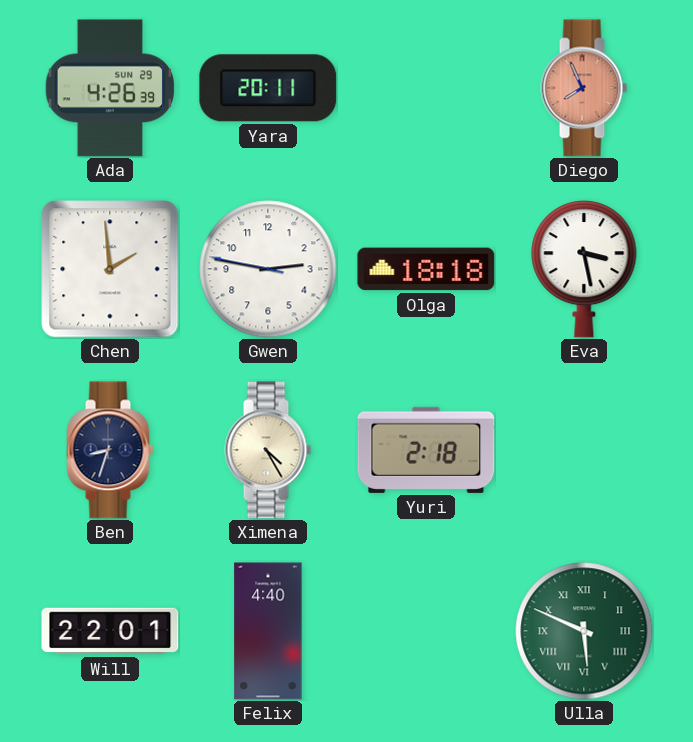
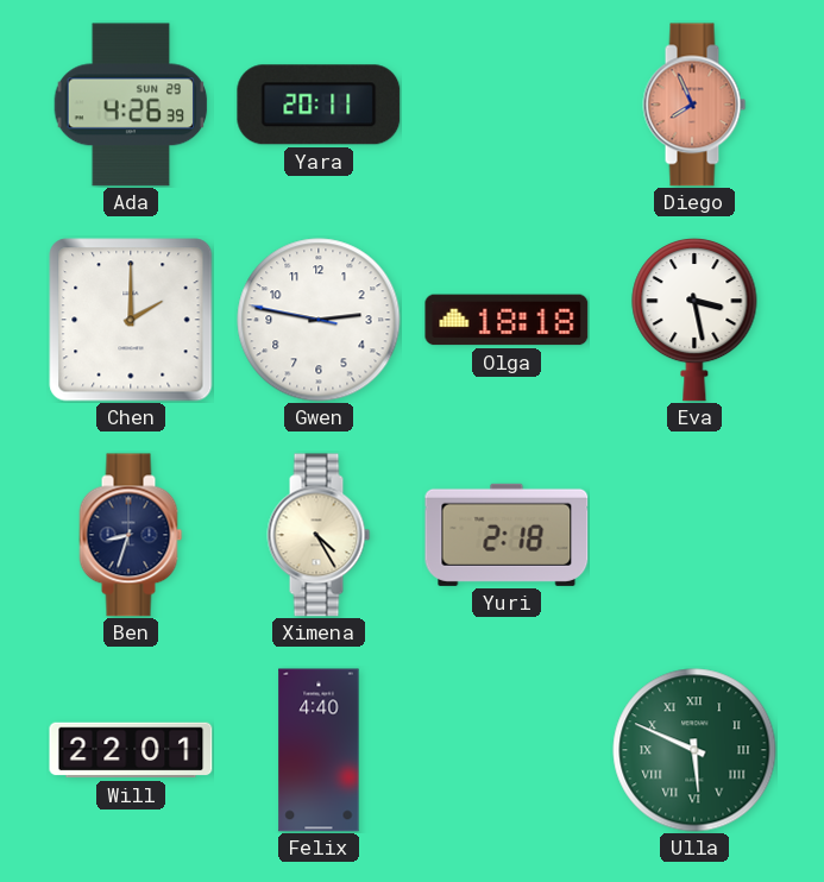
Chen: 1:59 -> 2:00
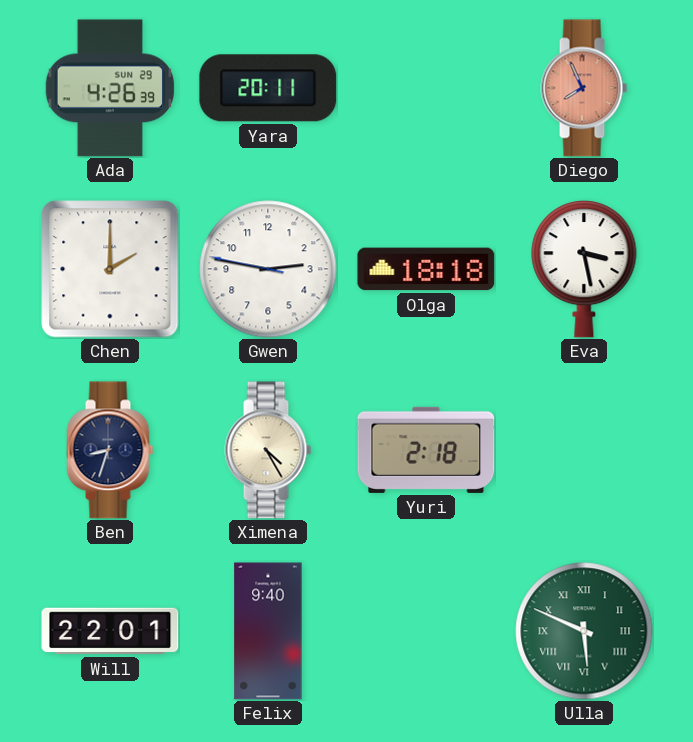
Felix: 4:40 -> 9:40
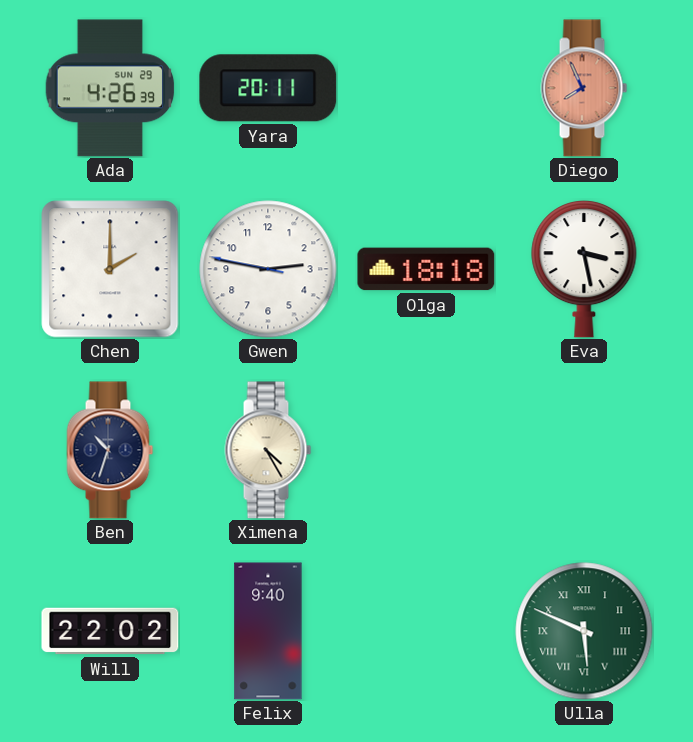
Ben: 8:33 -> 10:33
Yuri: 2:18 -> none
Will: 22:01 -> 22:02
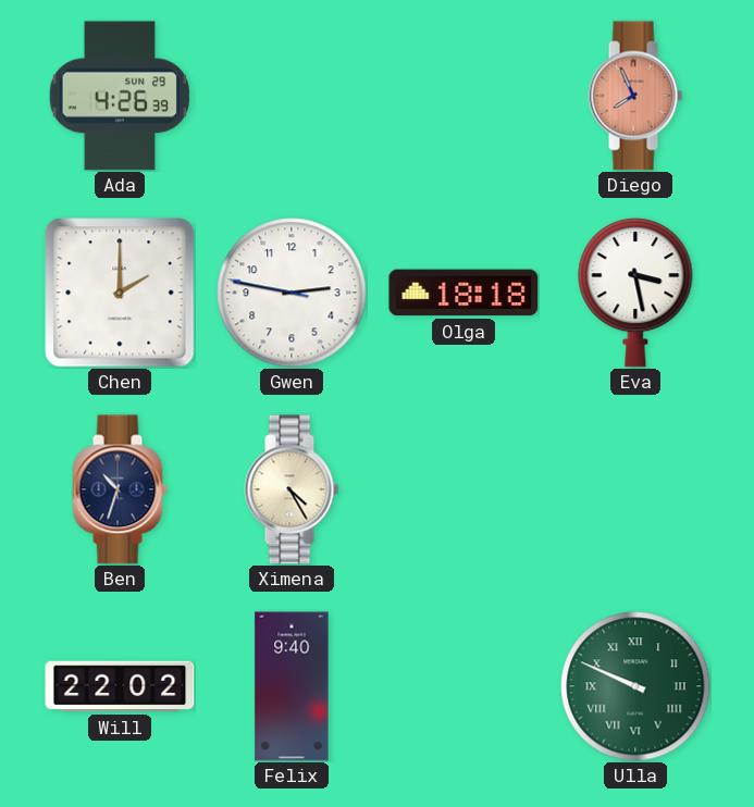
Yara: 20:11 -> none
Ulla: 5:49 -> 9:49
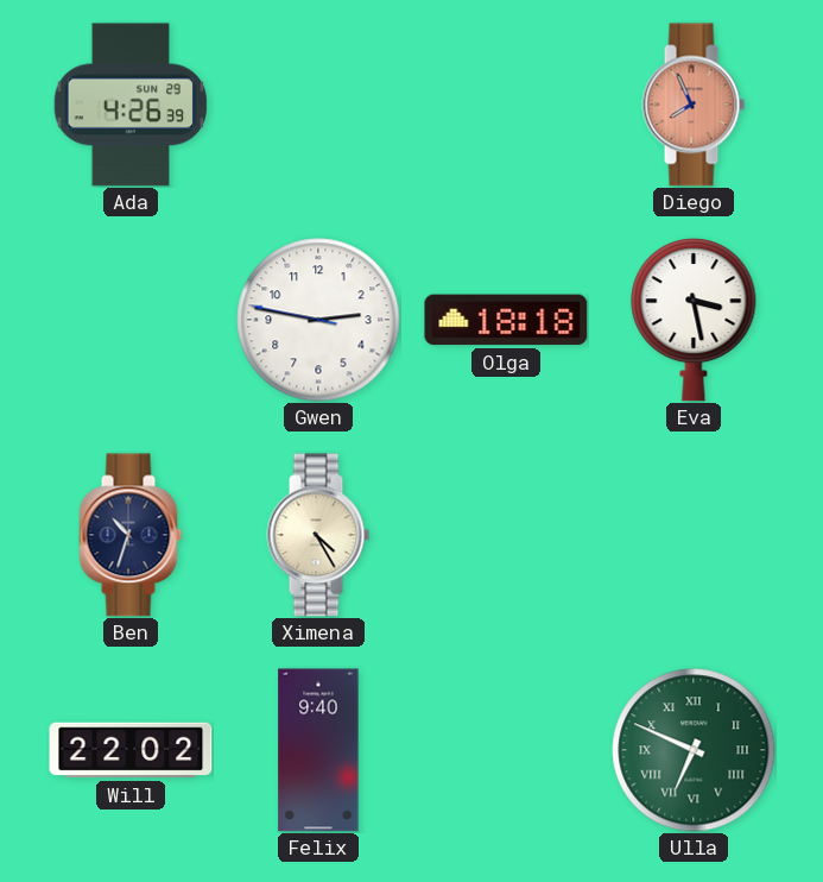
Chen: 2:00 -> none
Ulla: 9:49 -> 6:49
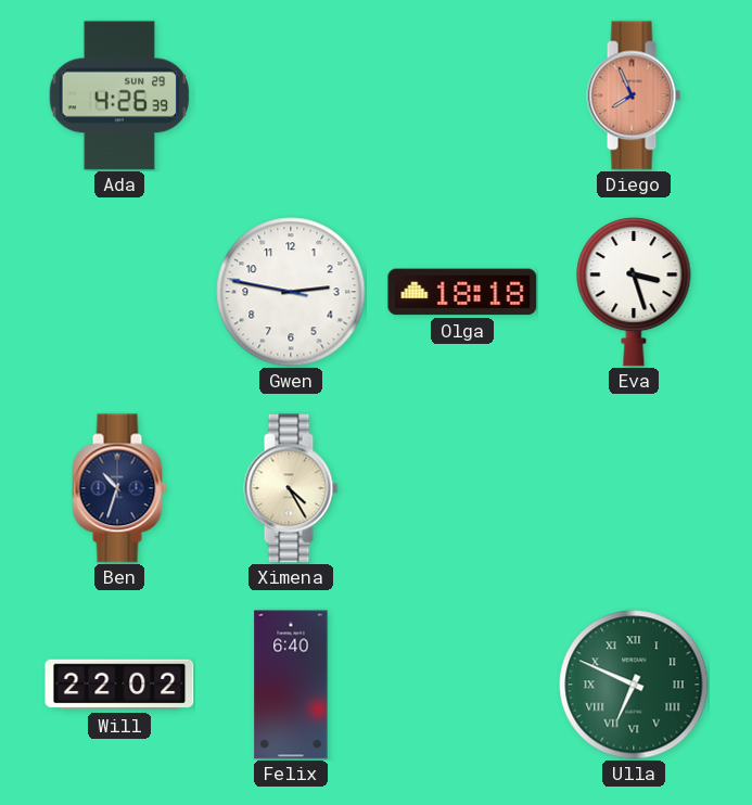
Eva: 3:28 -> 3:27
Felix: 9:40 -> 6:40
